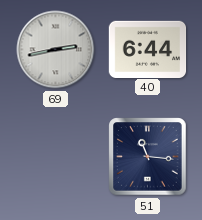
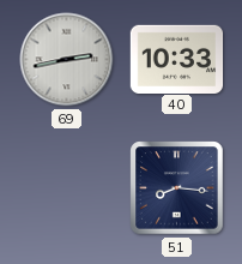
40: 6:44 -> 10:33
51: 11:16 -> 8:16
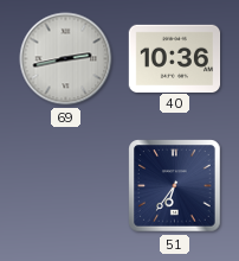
40: 10:33 -> 10:36
51: 8:16 -> 6:36
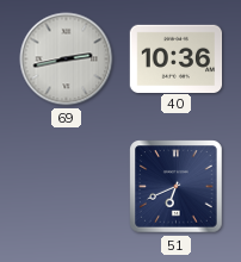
51: 6:36 -> 6:41
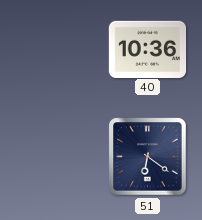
69: 2:43 -> none
51: 6:41 -> 6:21
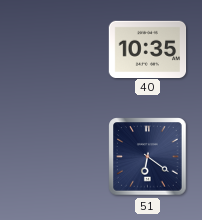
40: 10:36 -> 10:35
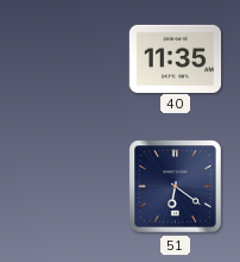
40: 10:35 -> 11:35
